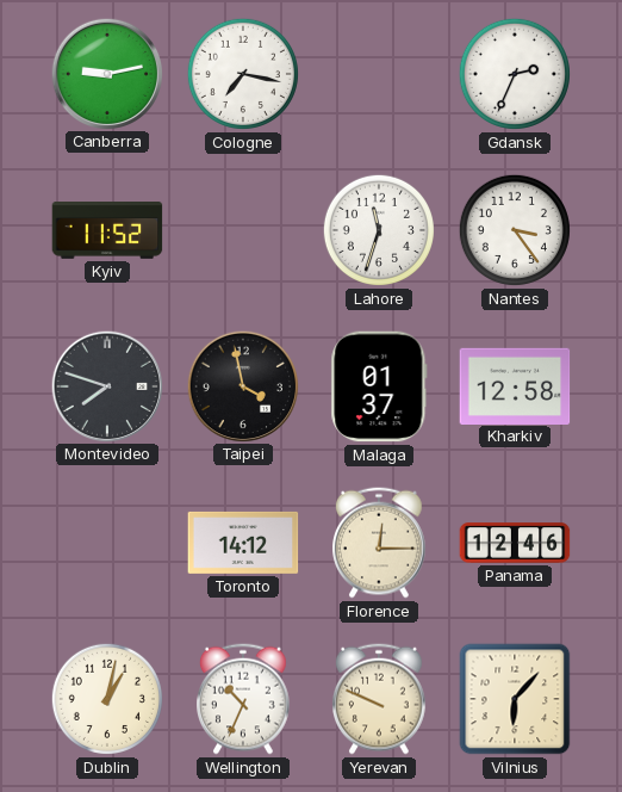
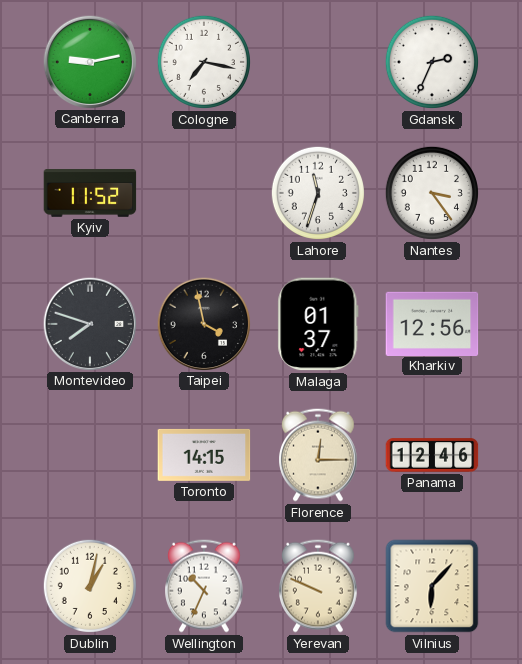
Kharkiv: 12:58 -> 12:56
Toronto: 14:12 -> 14:15
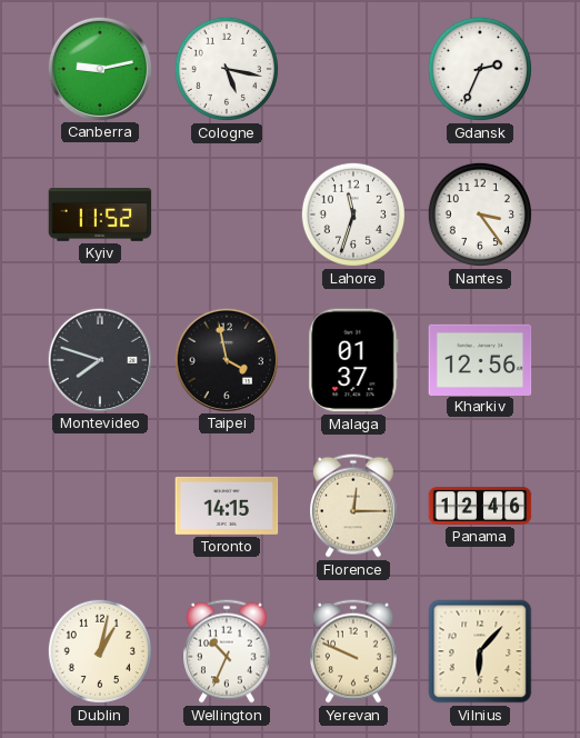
Cologne: 7:17 -> 5:17
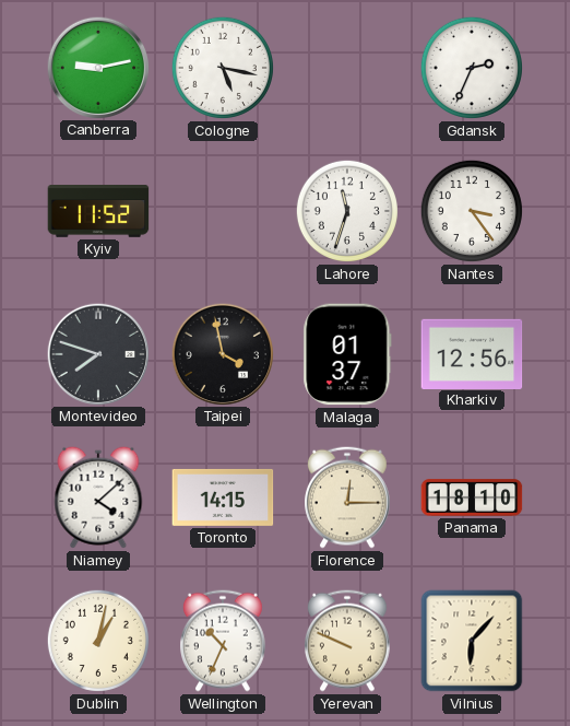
Niamey: none -> 4:08
Panama: 12:46 -> 18:10
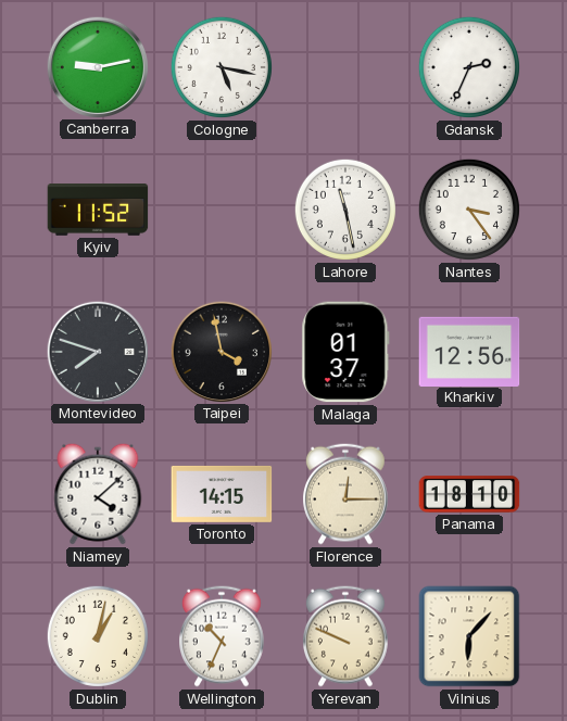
Lahore: 11:33 -> 11:28
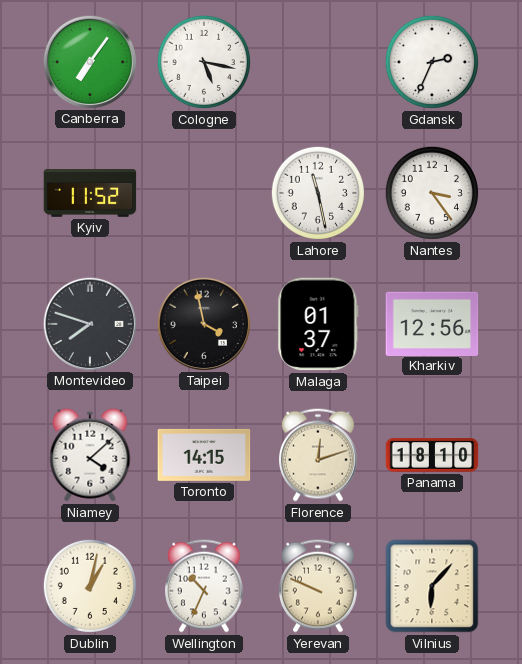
Canberra: 9:13 -> 7:06
Florence: 12:15 -> 12:12
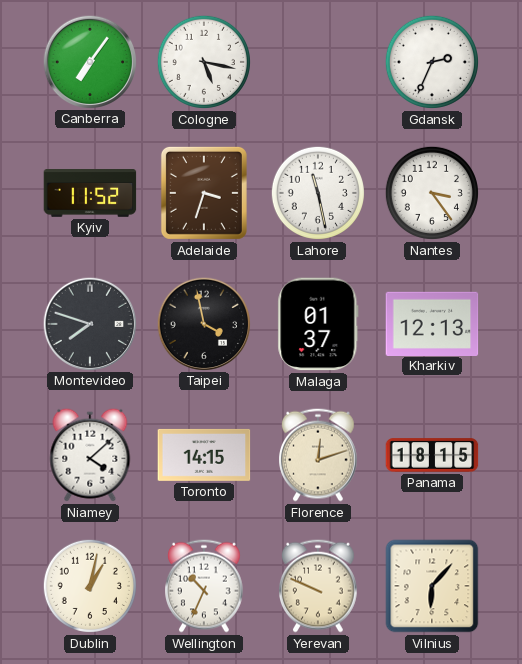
Adelaide: none -> 3:33
Kharkiv: 12:56 -> 12:13
Panama: 18:10 -> 18:15
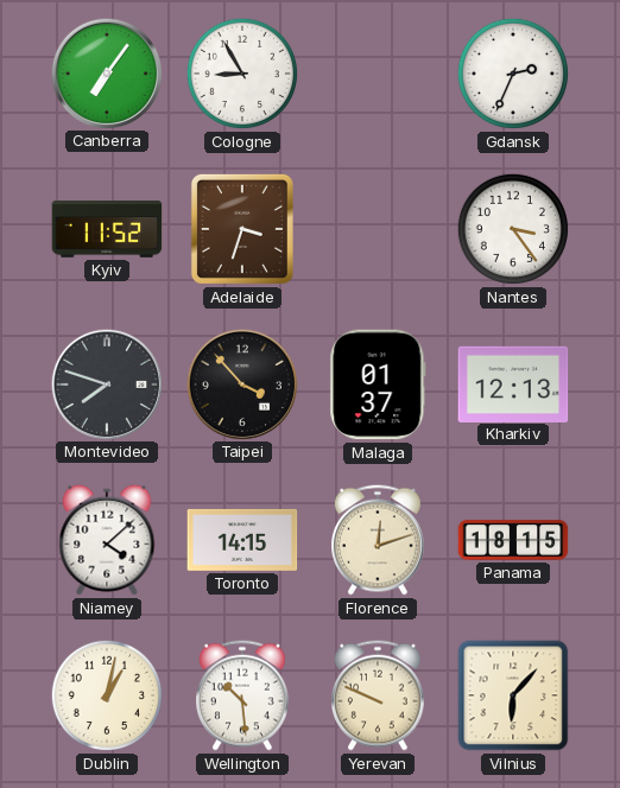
Cologne: 5:17 -> 8:55
Lahore: 11:28 -> none
Taipei: 3:58 -> 3:53
Wellington: 10:34 -> 10:29
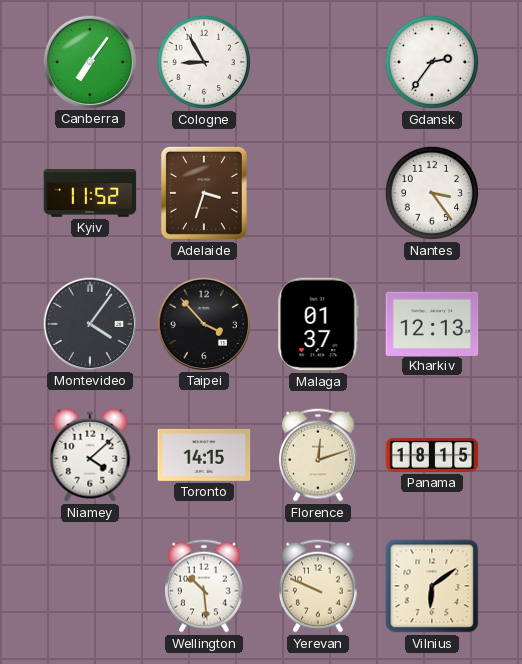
Gdansk: 2:34 -> 2:36
Montevideo: 7:48 -> 4:06
Dublin: 1:02 -> none
Vilnius: 6:07 -> 6:09
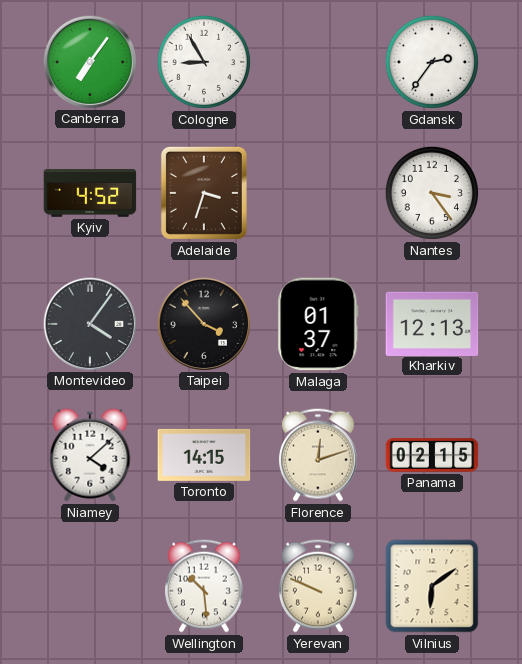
Kyiv: 11:52 -> 4:52
Panama: 18:15 -> 02:15
